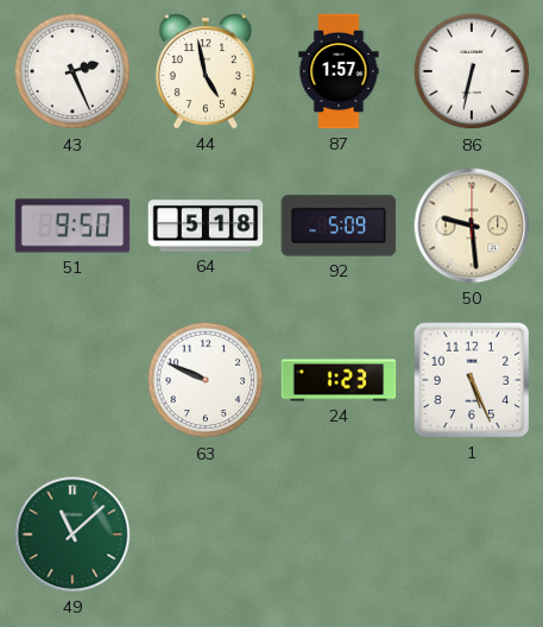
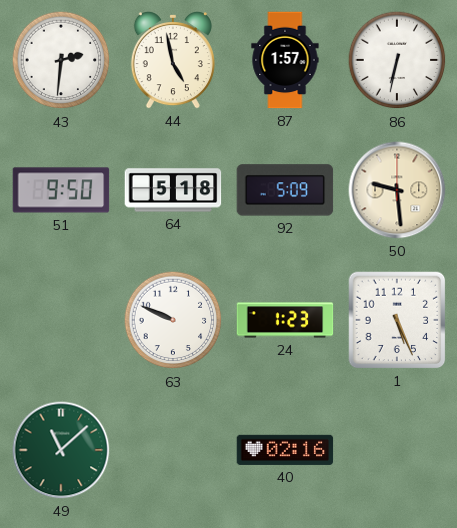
43: 2:26 -> 2:31
40: none -> 02:16
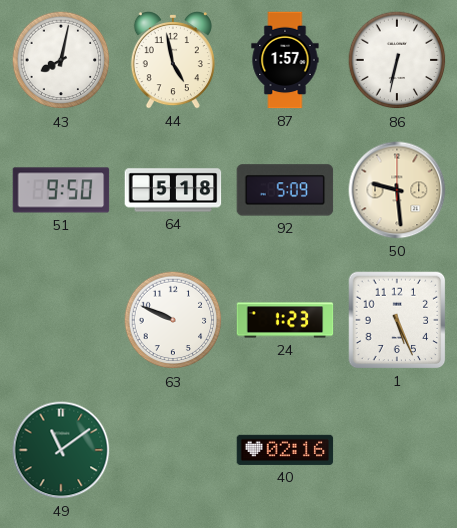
43: 2:31 -> 8:02
49: 11:08 -> 11:09
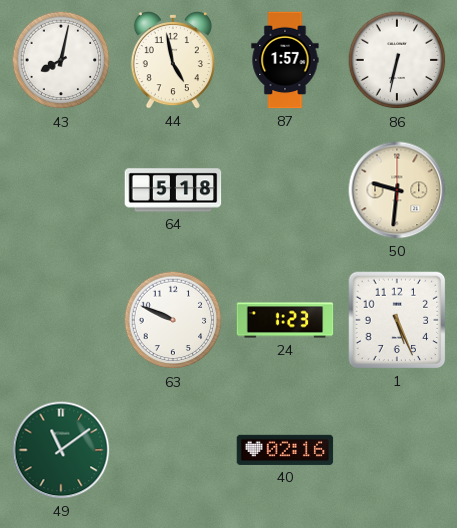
51: 9:50 -> none
92: 5:09 -> none
50: 9:29 -> 9:31
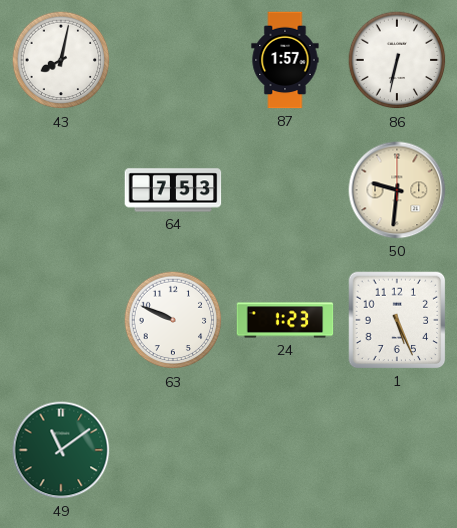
44: 4:58 -> none
64: 5:18 -> 7:53
40: 02:16 -> none
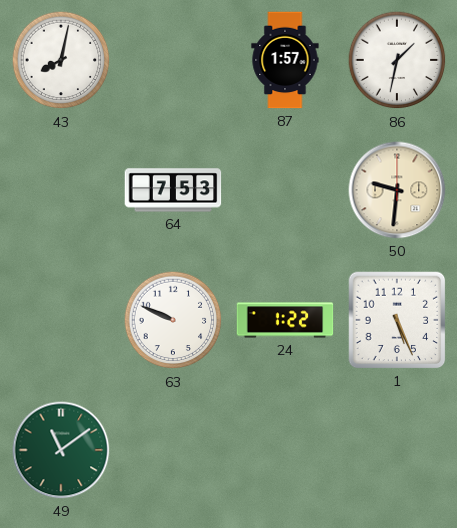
86: 6:32 -> 1:32
24: 1:23 -> 1:22
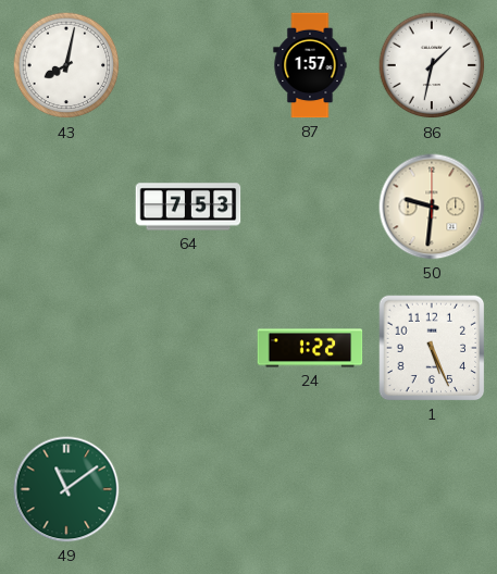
63: 9:49 -> none
